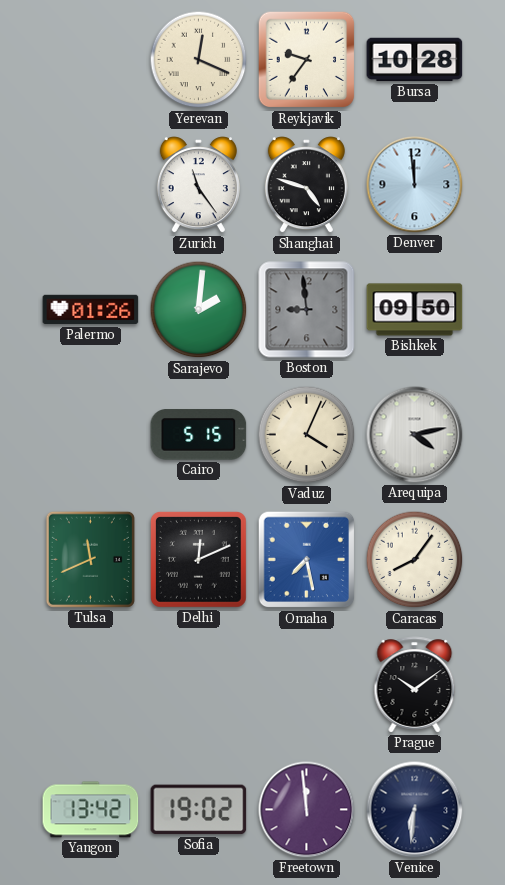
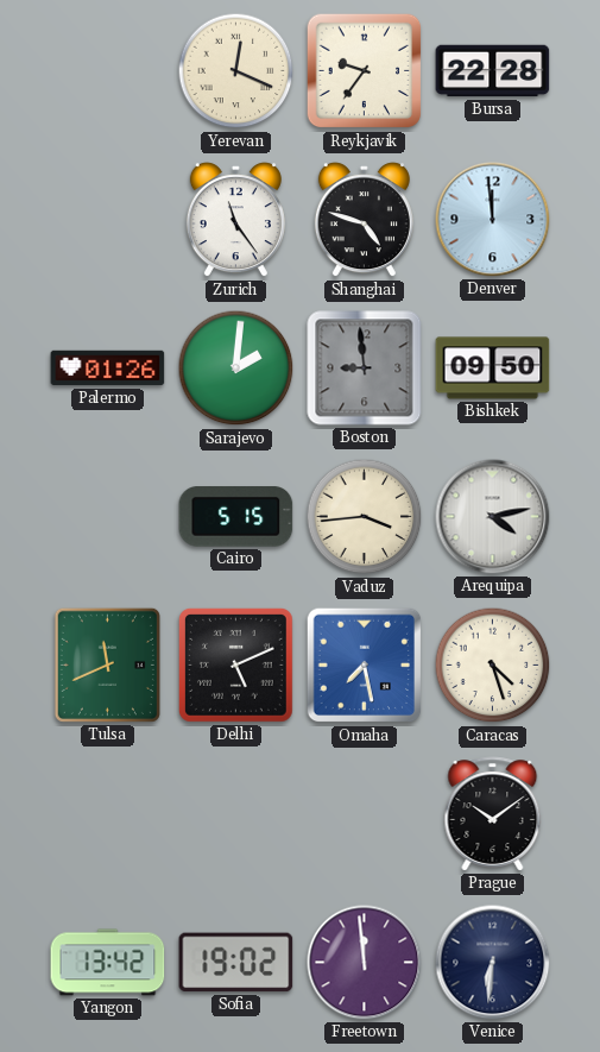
Bursa: 10:28 -> 22:28
Vaduz: 4:04 -> 3:44
Delhi: 12:11 -> 5:11
Caracas: 8:06 -> 4:27
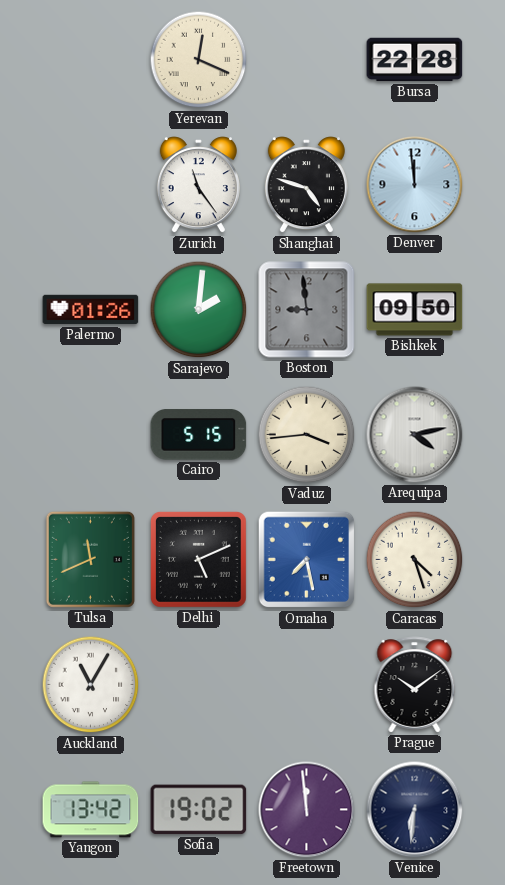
Reykjavik: 9:36 -> none
Auckland: none -> 11:05
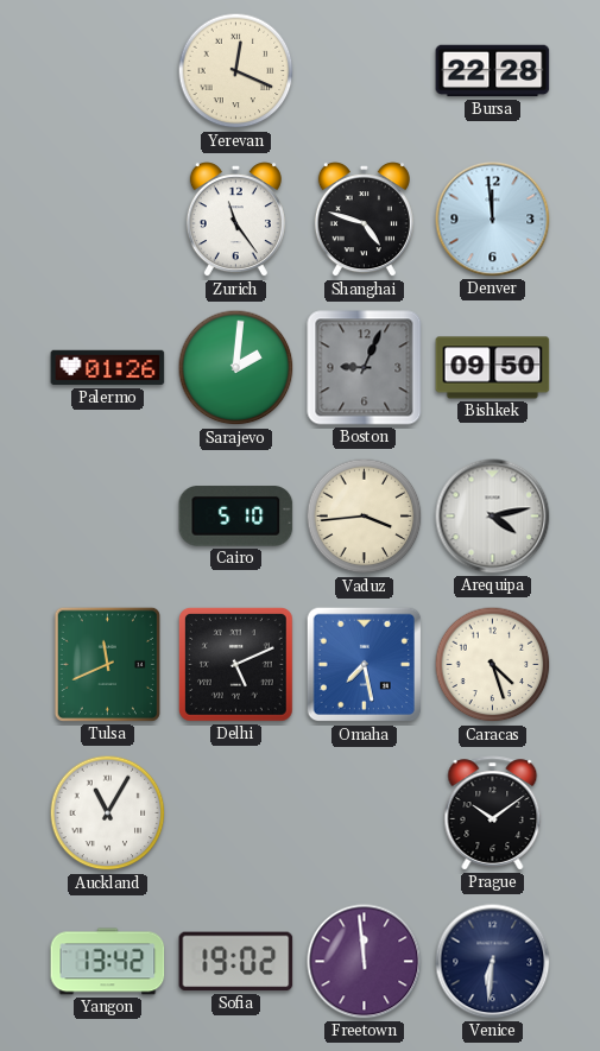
Boston: 8:59 -> 9:04
Cairo: 5:15 -> 5:10
